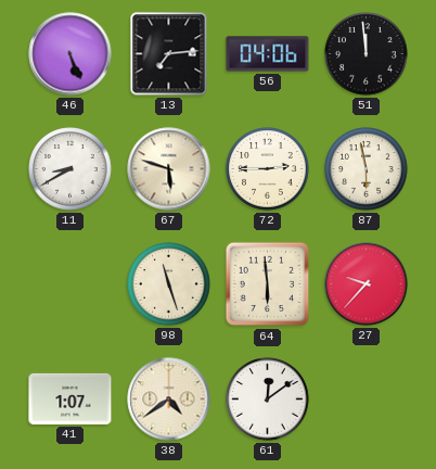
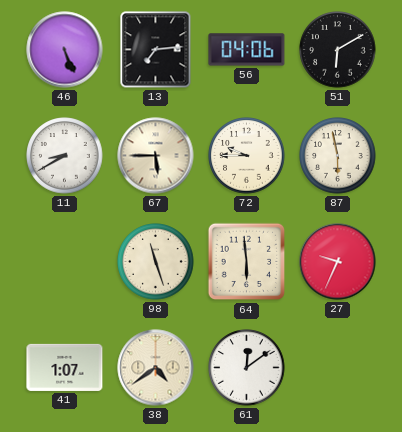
51: 11:59 -> 6:10
67: 5:48 -> 5:45
72: 2:45 -> 9:45
27: 9:37 -> 9:34
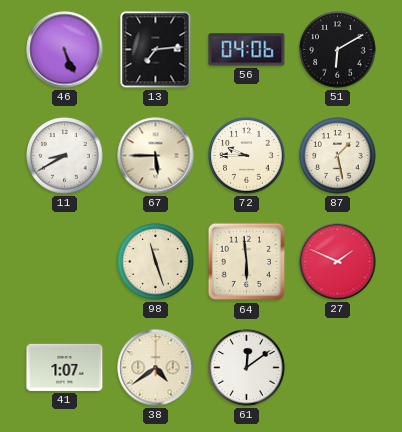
87: 5:58 -> 1:28
27: 9:34 -> 1:49
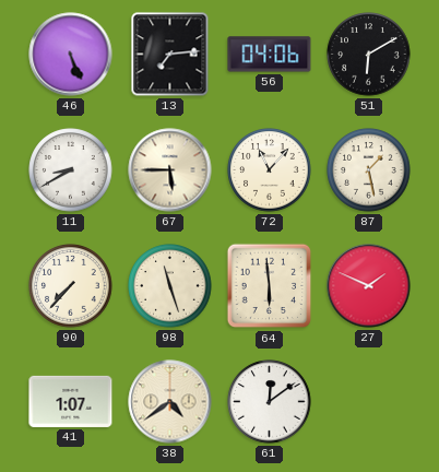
72: 9:45 -> 11:07
90: none -> 7:37
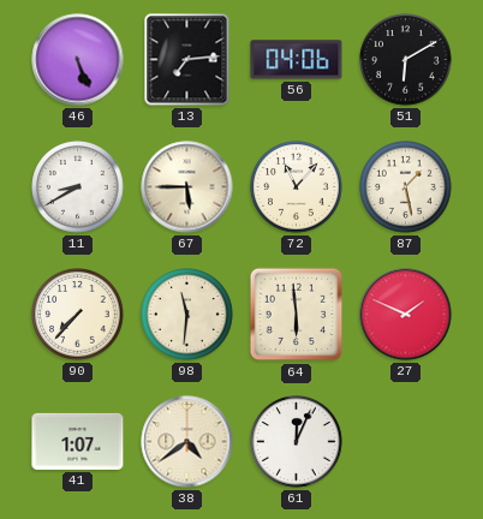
98: 11:27 -> 11:31
61: 12:09 -> 12:04
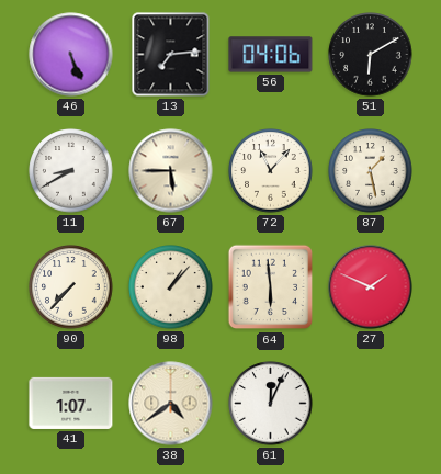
98: 11:31 -> 1:07
